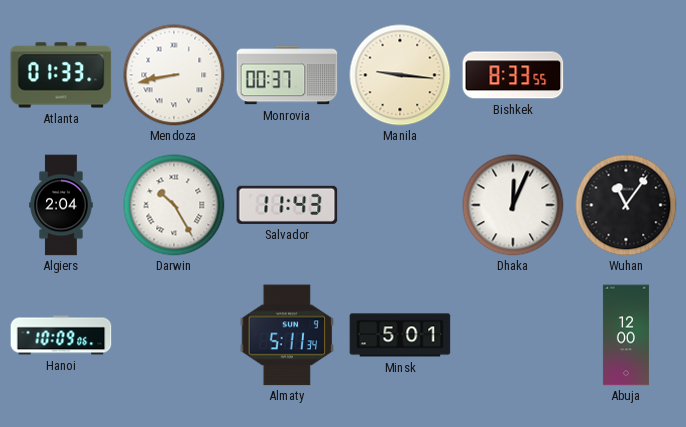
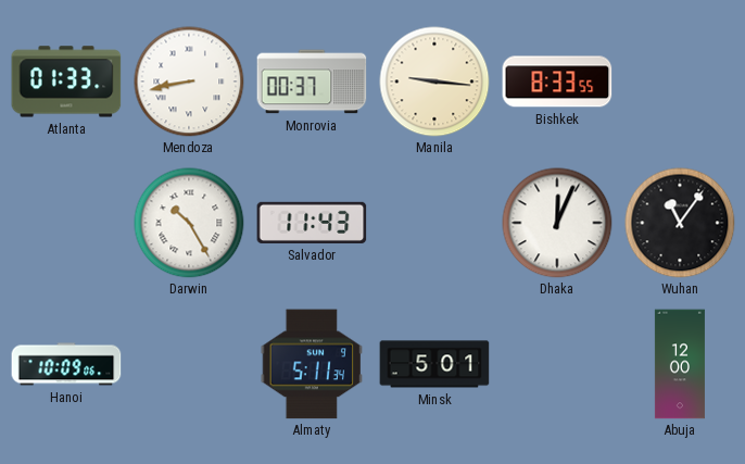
Algiers: 2:04 -> none
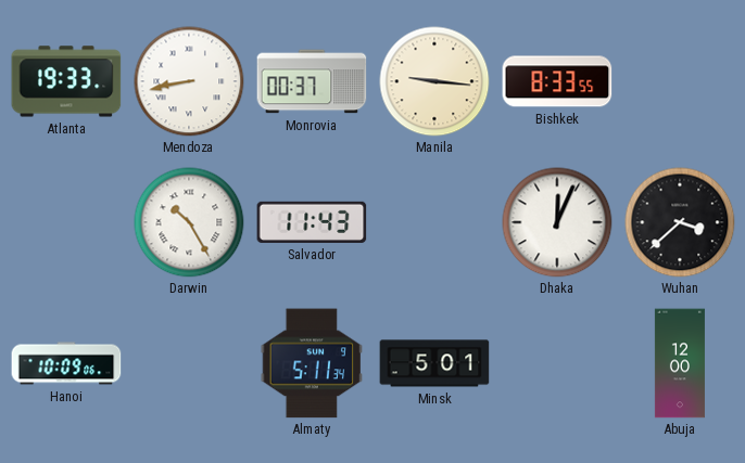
Atlanta: 01:33 -> 19:33
Wuhan: 11:06 -> 3:38
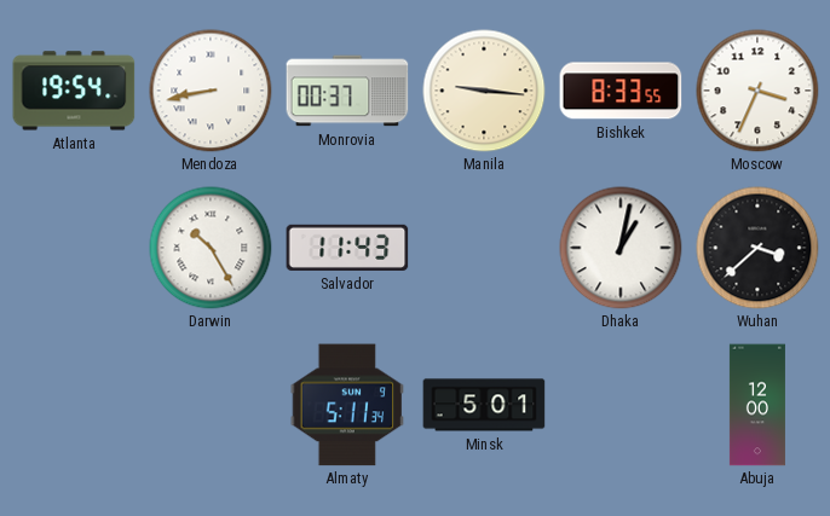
Atlanta: 19:33 -> 19:54
Moscow: none -> 3:34
Dhaka: 12:04 -> 1:02
Hanoi: 10:09 -> none
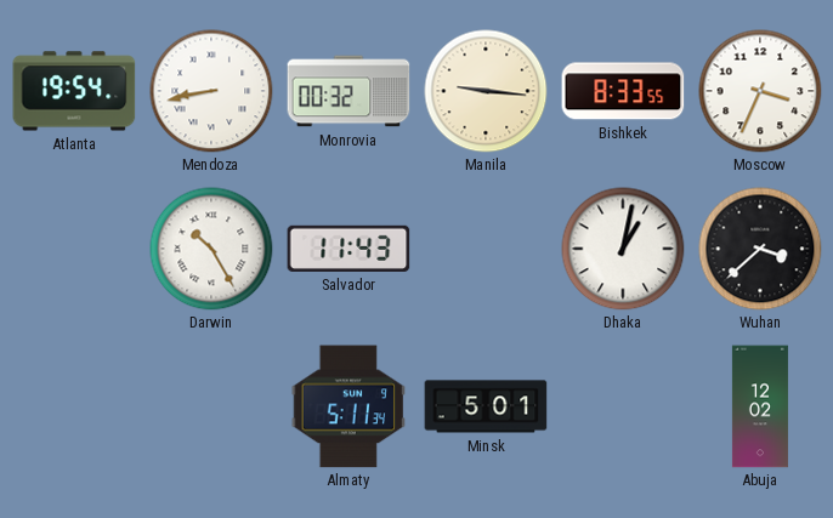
Monrovia: 00:37 -> 00:32
Abuja: 12:00 -> 12:02
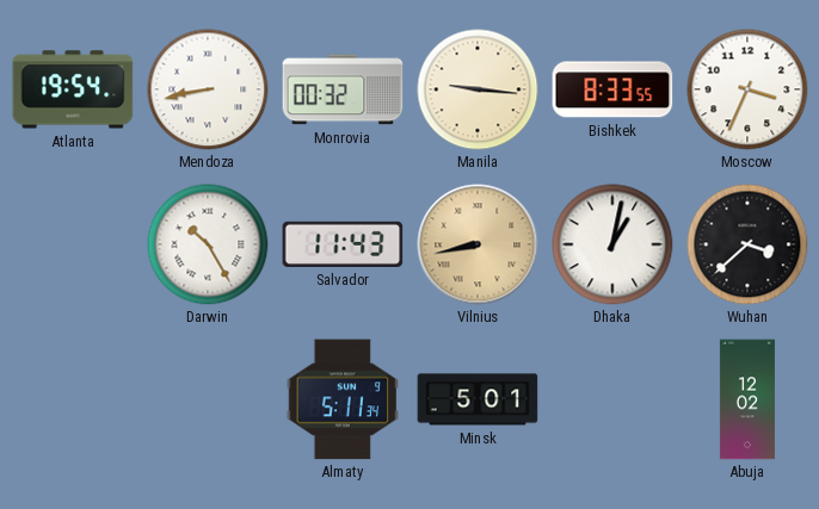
Vilnius: none -> 8:43
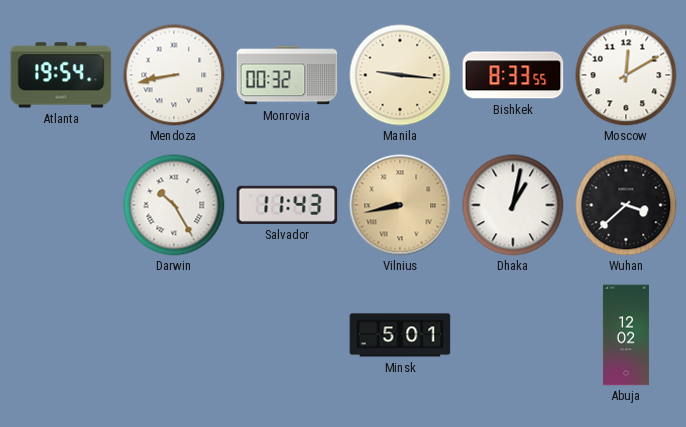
Moscow: 3:34 -> 12:10
Almaty: 5:11 -> none
